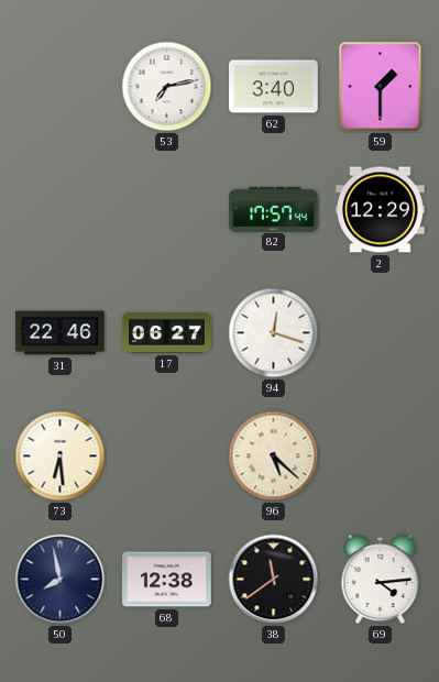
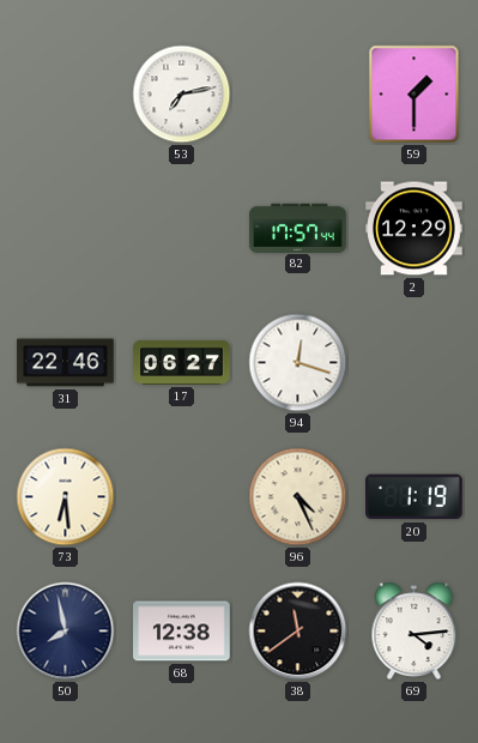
62: 3:40 -> none
96: 5:22 -> 4:26
20: none -> 1:19
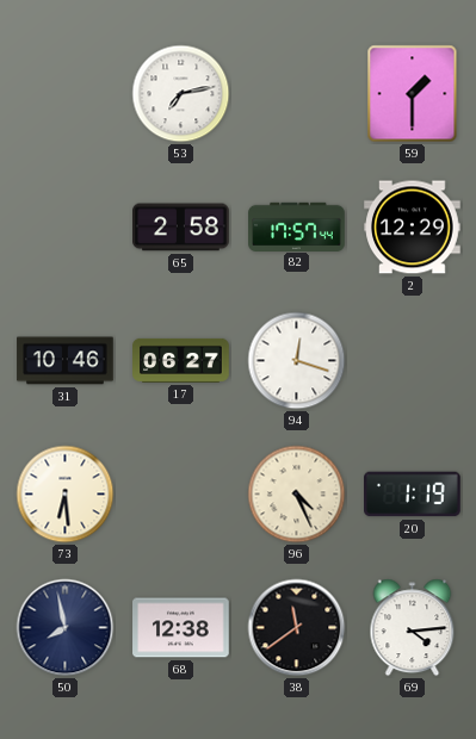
65: none -> 2:58
31: 22:46 -> 10:46
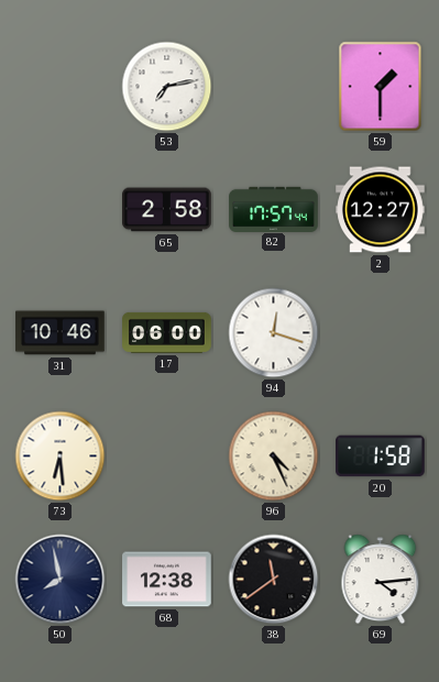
2: 12:29 -> 12:27
17: 06:27 -> 06:00
20: 1:19 -> 1:58
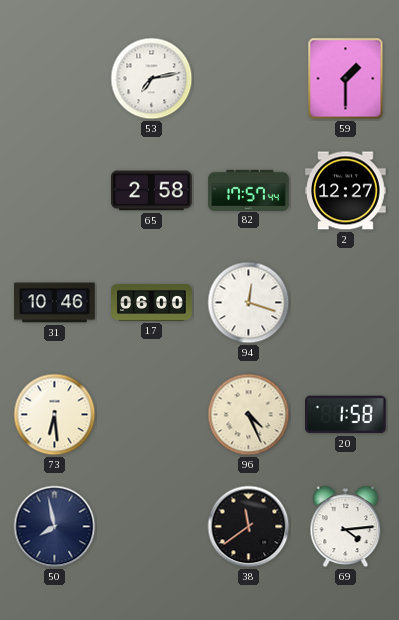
68: 12:38 -> none
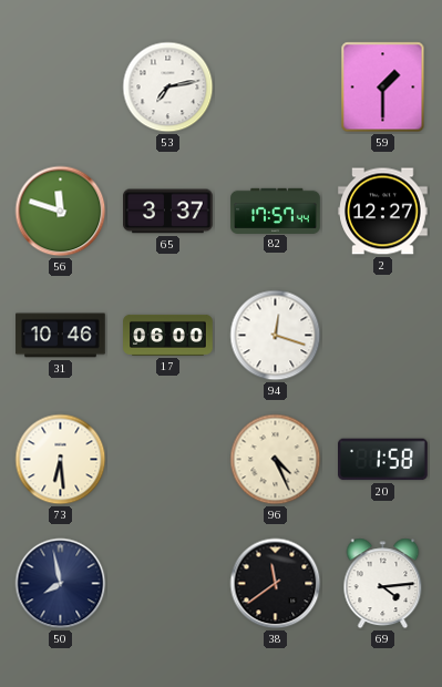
56: none -> 11:48
65: 2:58 -> 3:37
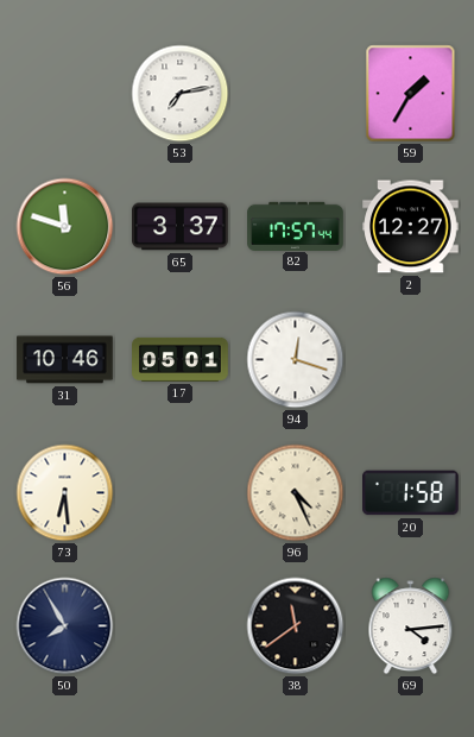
59: 1:30 -> 1:35
17: 06:00 -> 05:01
50: 7:58 -> 7:55
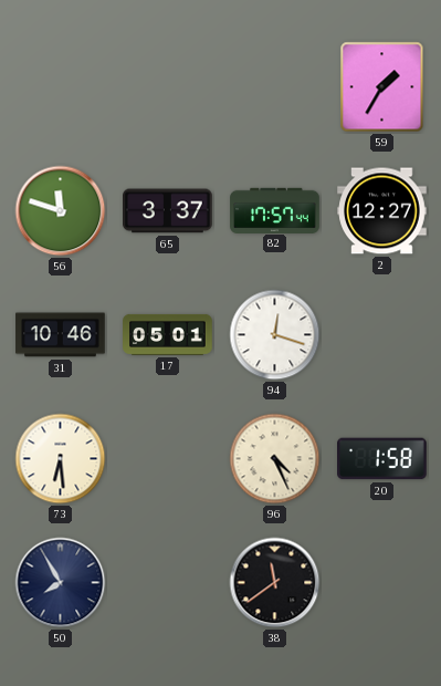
53: 7:13 -> none
69: 4:14 -> none
